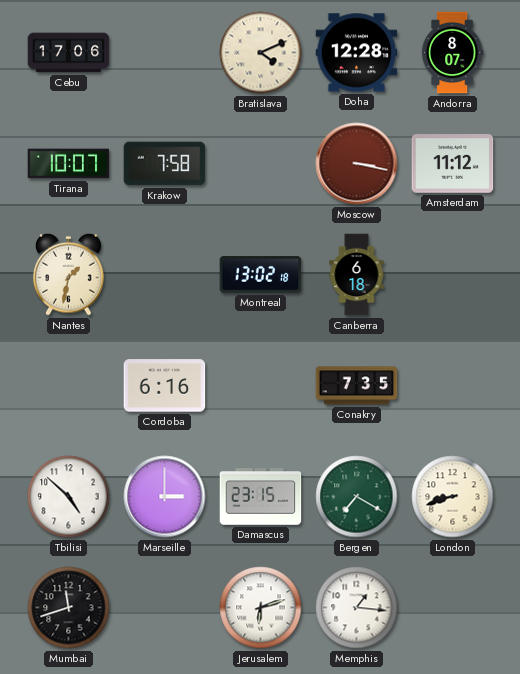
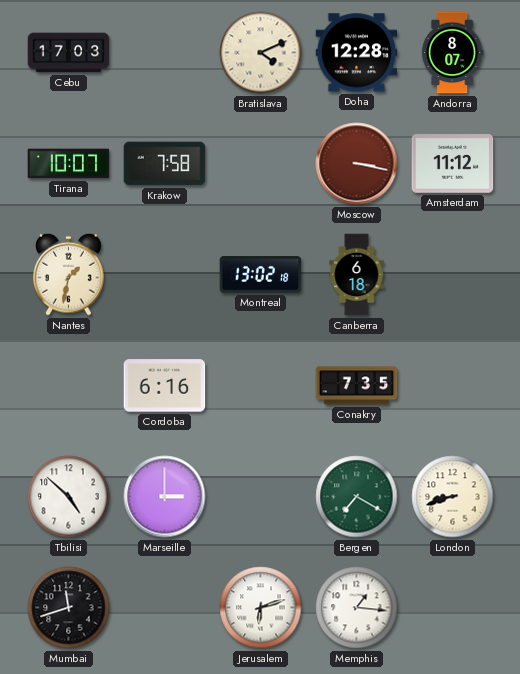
Cebu: 17:06 -> 17:03
Damascus: 23:15 -> none
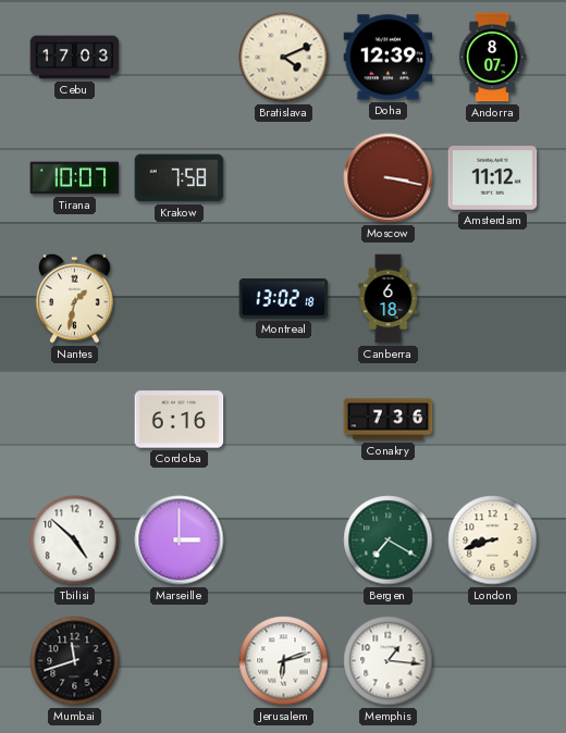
Doha: 12:28 -> 12:39
Conakry: 7:35 -> 7:36
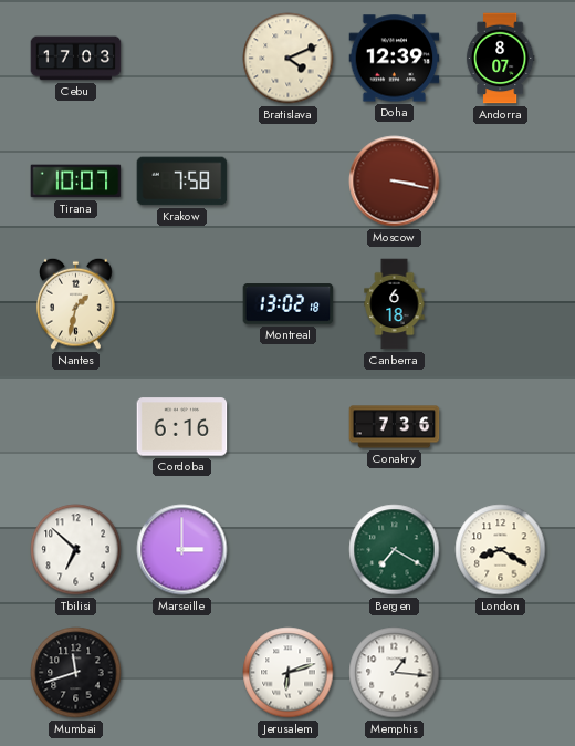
Amsterdam: 11:12 -> none
Tbilisi: 4:52 -> 6:52
London: 8:42 -> 8:20
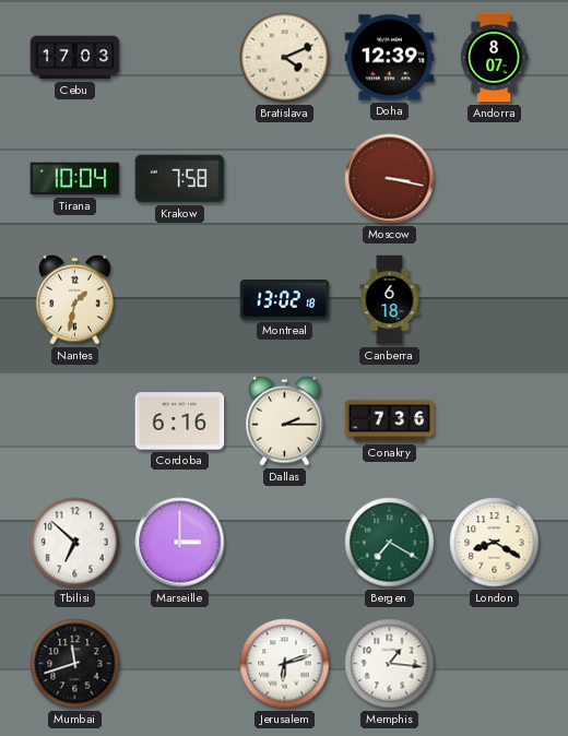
Tirana: 10:07 -> 10:04
Dallas: none -> 2:15
